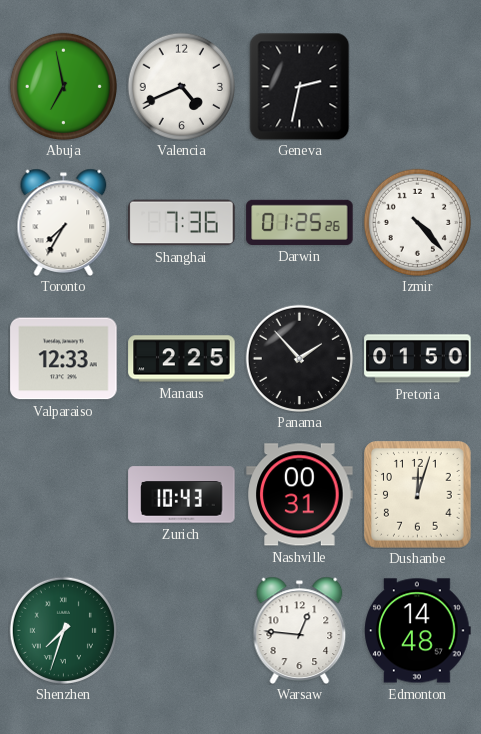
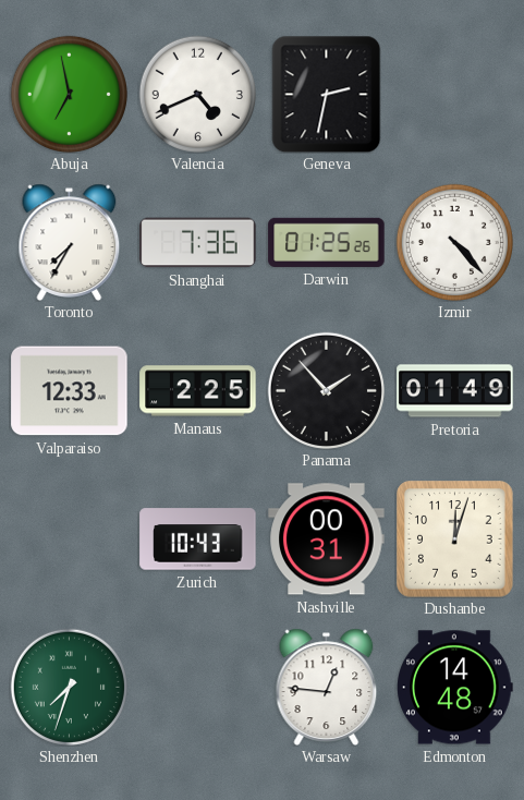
Pretoria: 01:50 -> 01:49
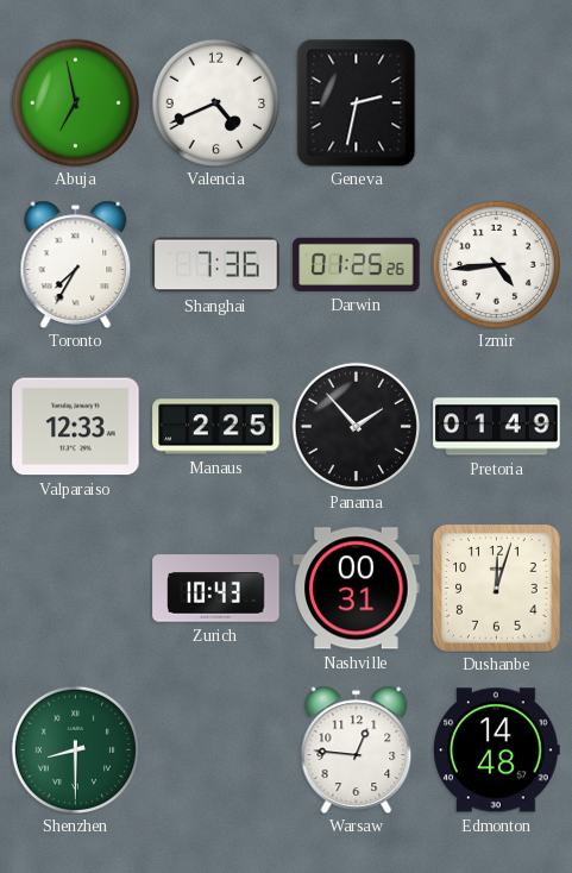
Izmir: 4:23 -> 4:44
Shenzhen: 7:33 -> 8:30
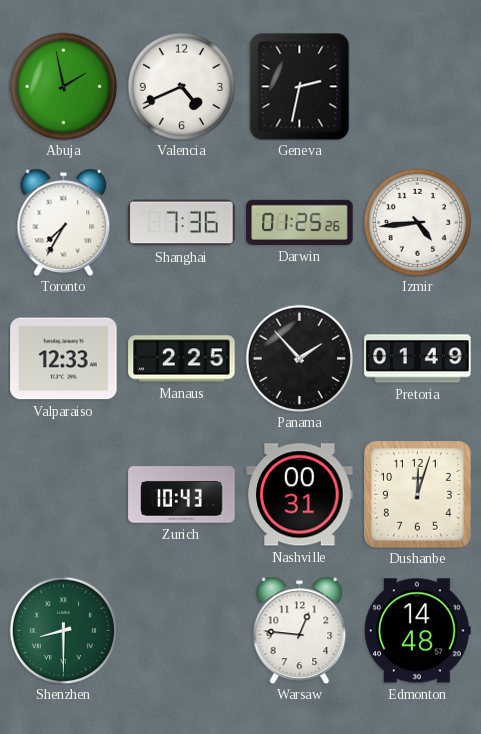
Abuja: 6:58 -> 1:58
